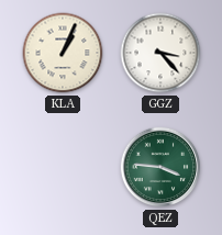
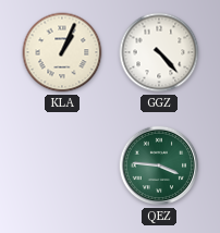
GGZ: 3:23 -> 4:23
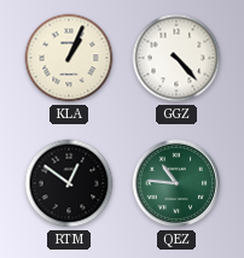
RTM: none -> 12:51
QEZ: 3:46 -> 10:46
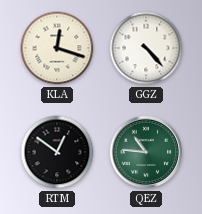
KLA: 1:04 -> 12:18
